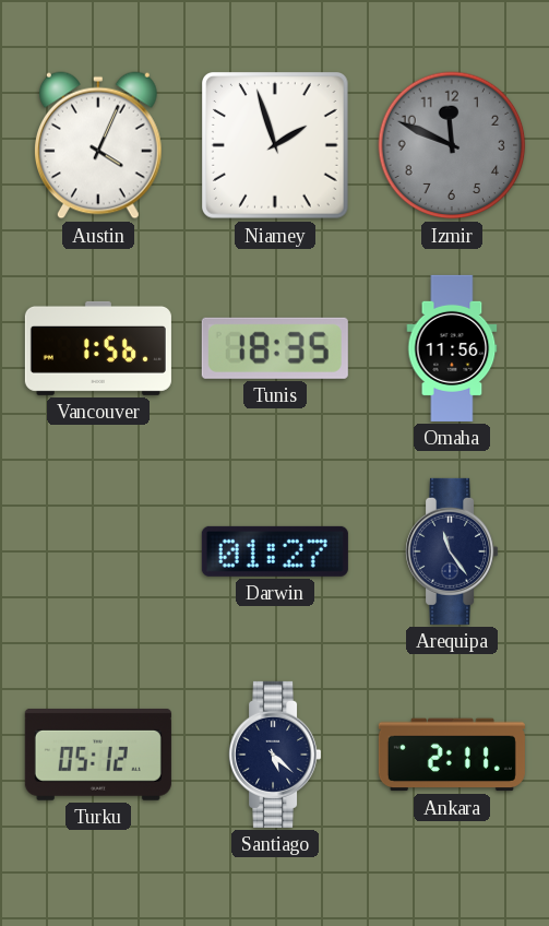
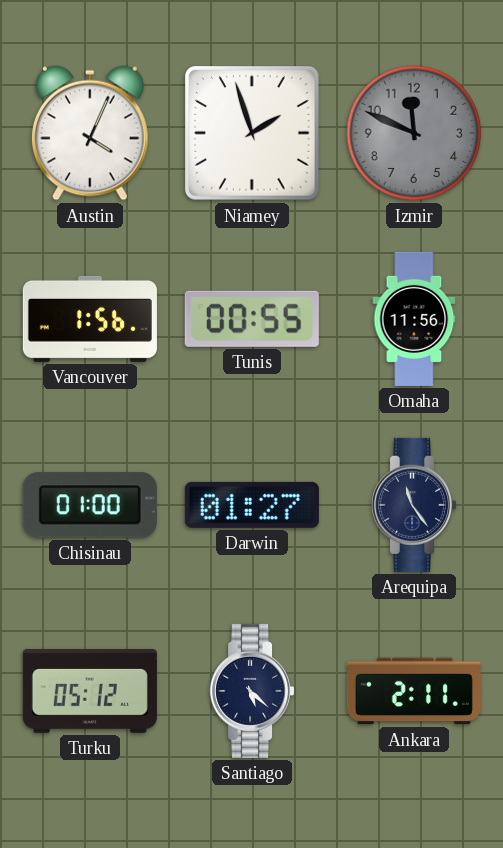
Tunis: 18:35 -> 00:55
Chisinau: none -> 01:00
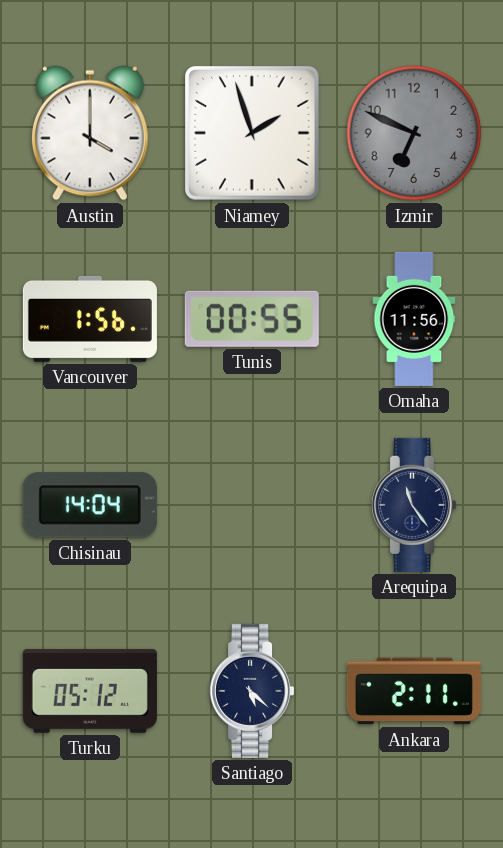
Austin: 4:04 -> 4:00
Izmir: 11:49 -> 6:49
Chisinau: 01:00 -> 14:04
Darwin: 01:27 -> none
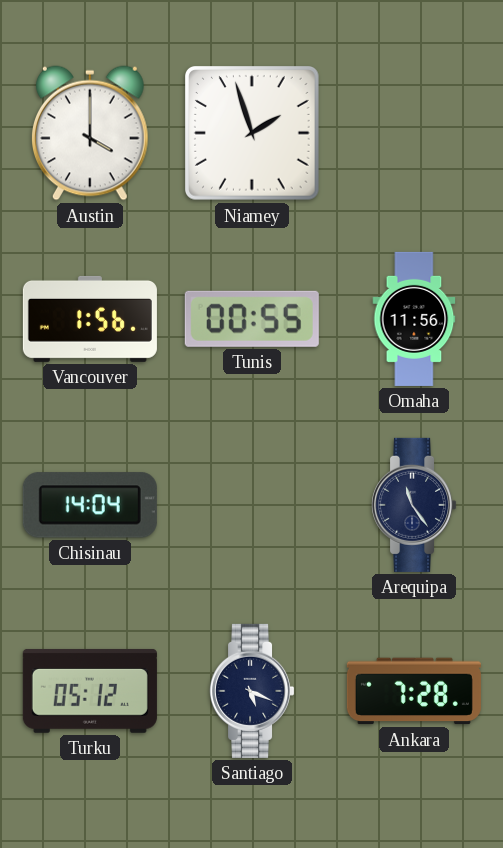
Izmir: 6:49 -> none
Santiago: 5:22 -> 5:19
Ankara: 2:11 -> 7:28
